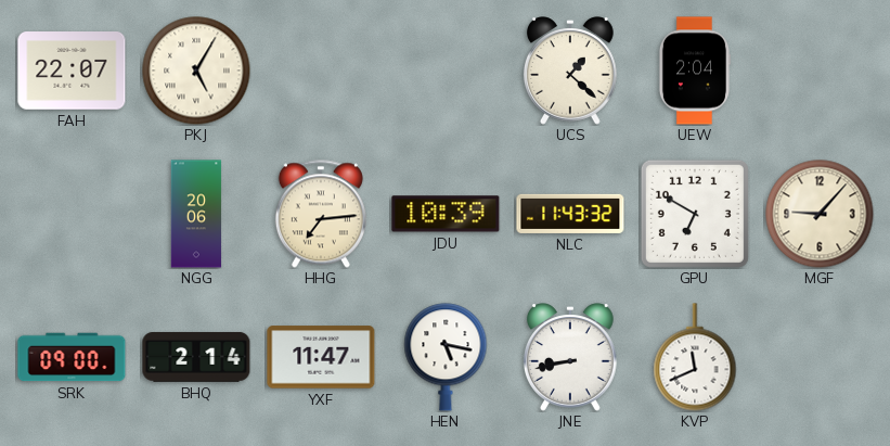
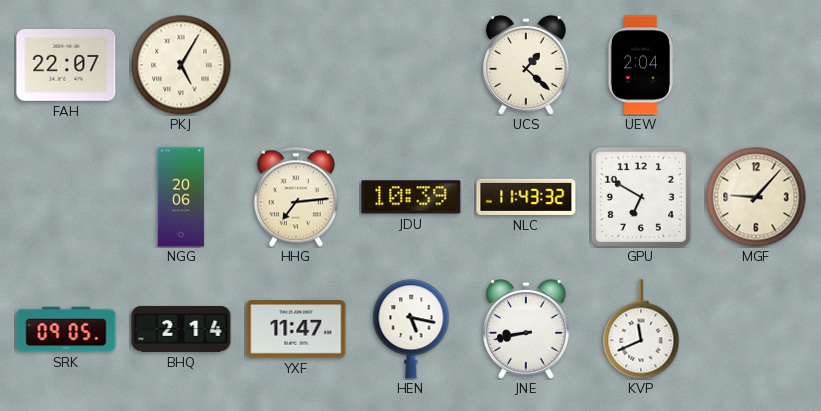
SRK: 09:00 -> 09:05
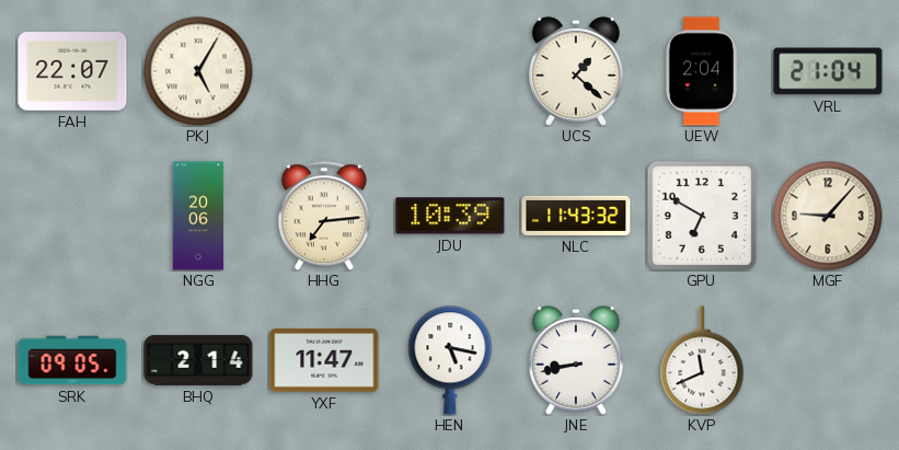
VRL: none -> 21:04
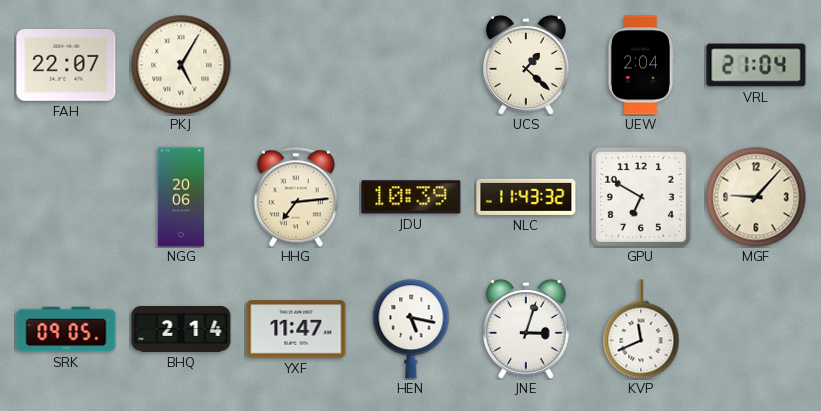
JNE: 8:43 -> 3:03
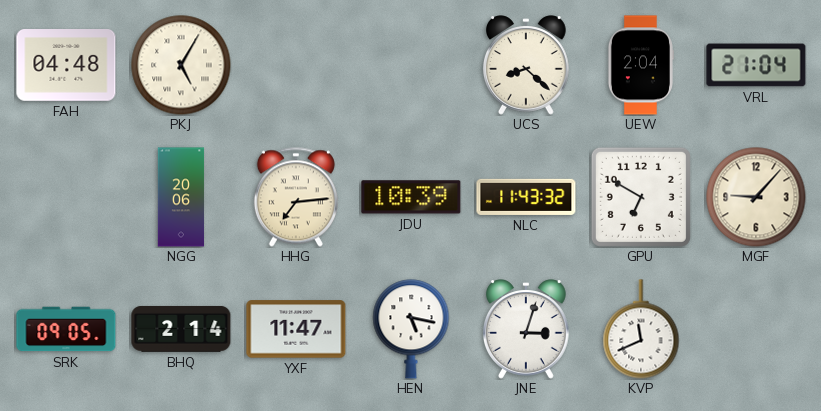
FAH: 22:07 -> 04:48
UCS: 1:22 -> 8:22
